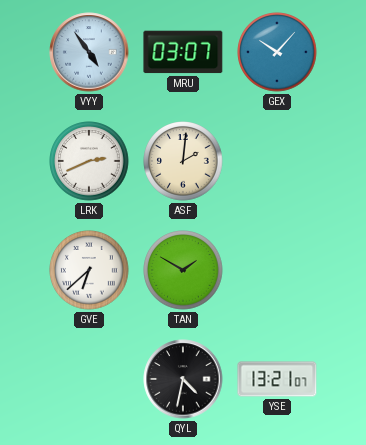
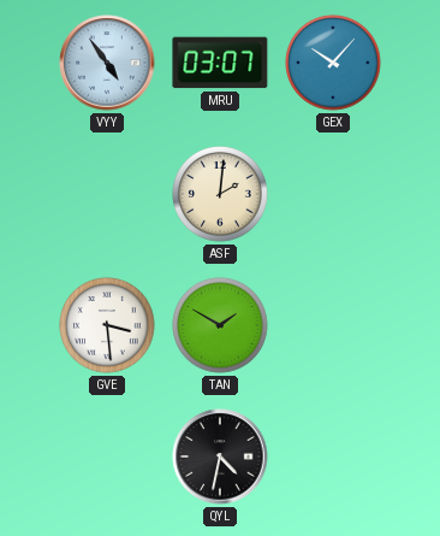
LRK: 2:41 -> none
GVE: 6:38 -> 3:29
YSE: 13:21 -> none
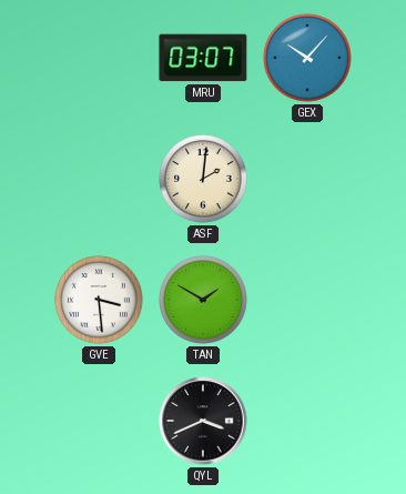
VYY: 4:54 -> none
QYL: 4:32 -> 3:41
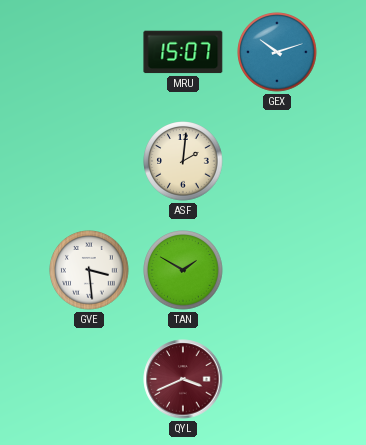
MRU: 03:07 -> 15:07
GEX: 10:07 -> 10:12
QYL dial: black -> burgundy
